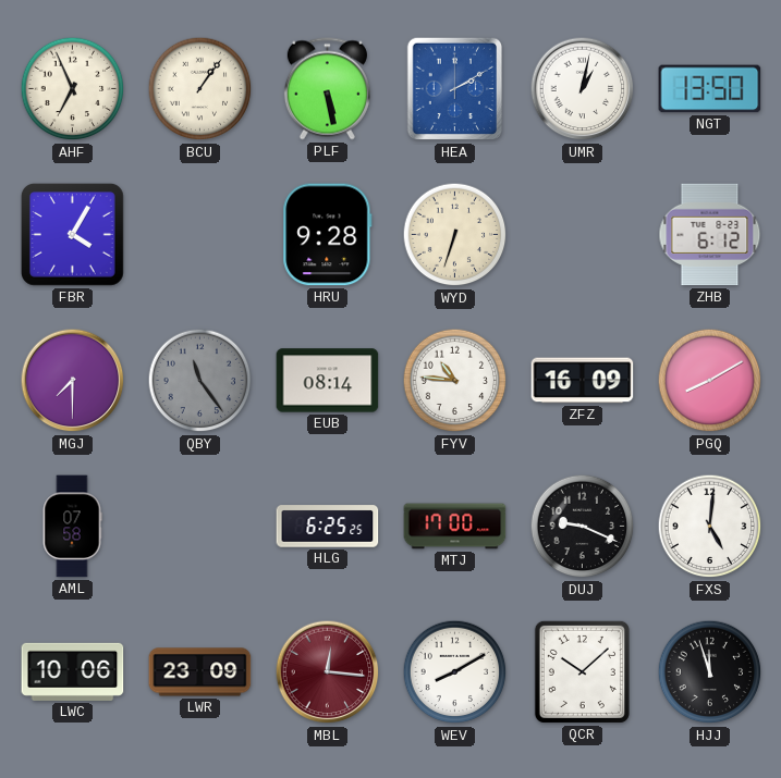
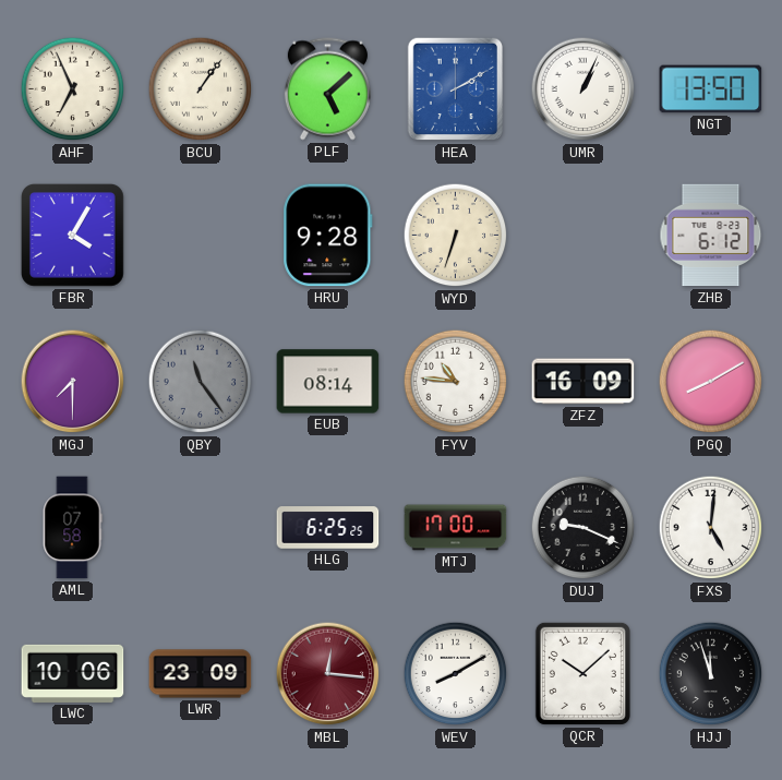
PLF: 5:28 -> 5:08
UMR: 1:02 -> 1:04
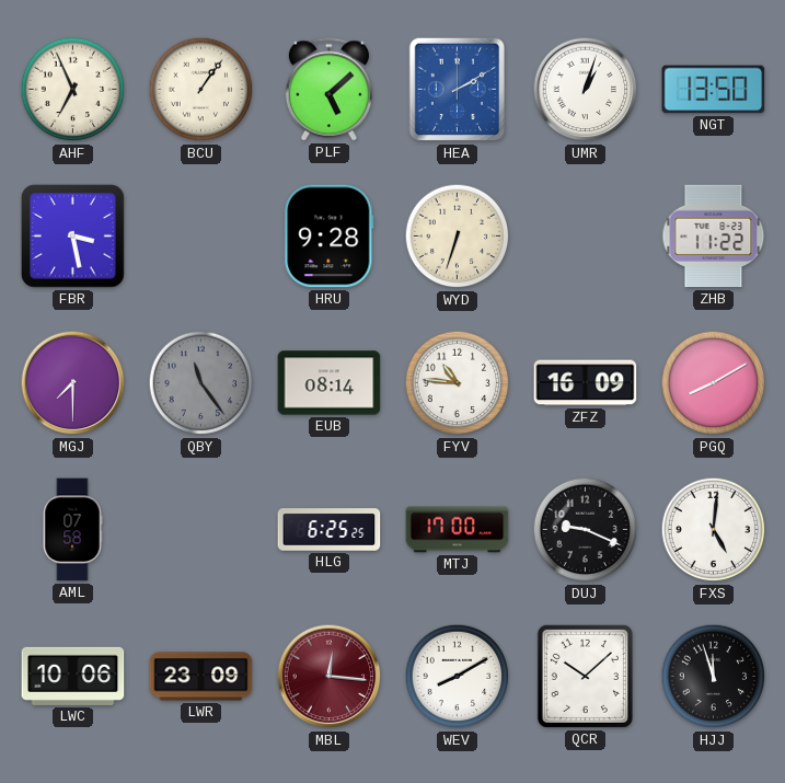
UMR: 1:04 -> 1:03
FBR: 4:05 -> 3:28
ZHB: 6:12 -> 11:22
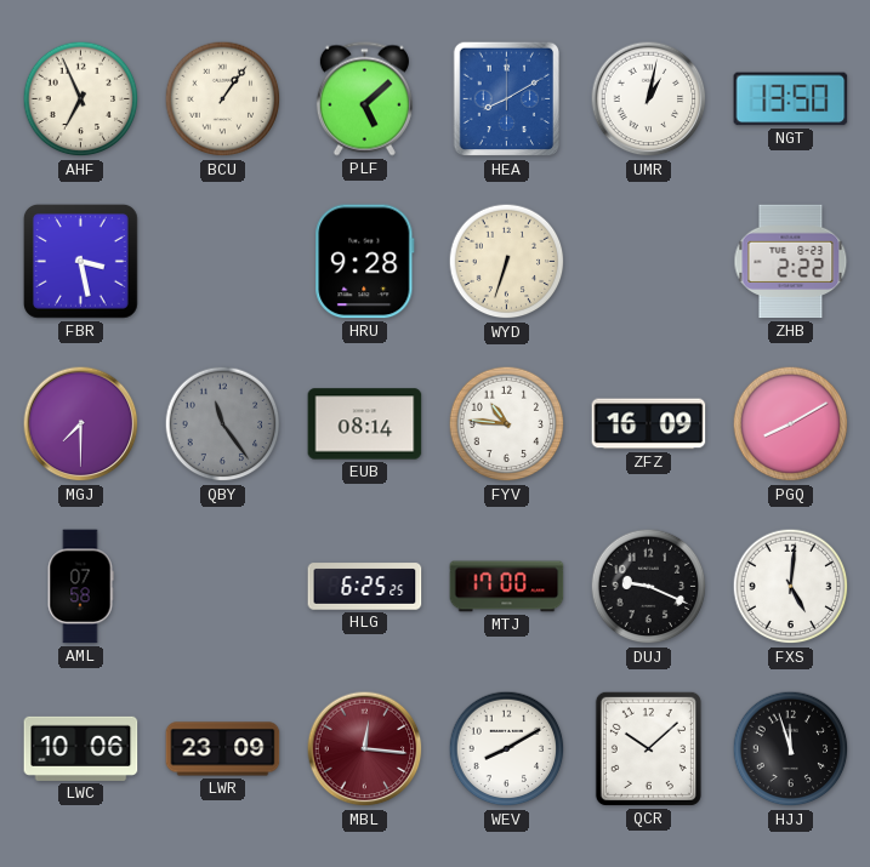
HEA: 2:10 -> 8:10
UMR: 1:03 -> 1:02
ZHB: 11:22 -> 2:22
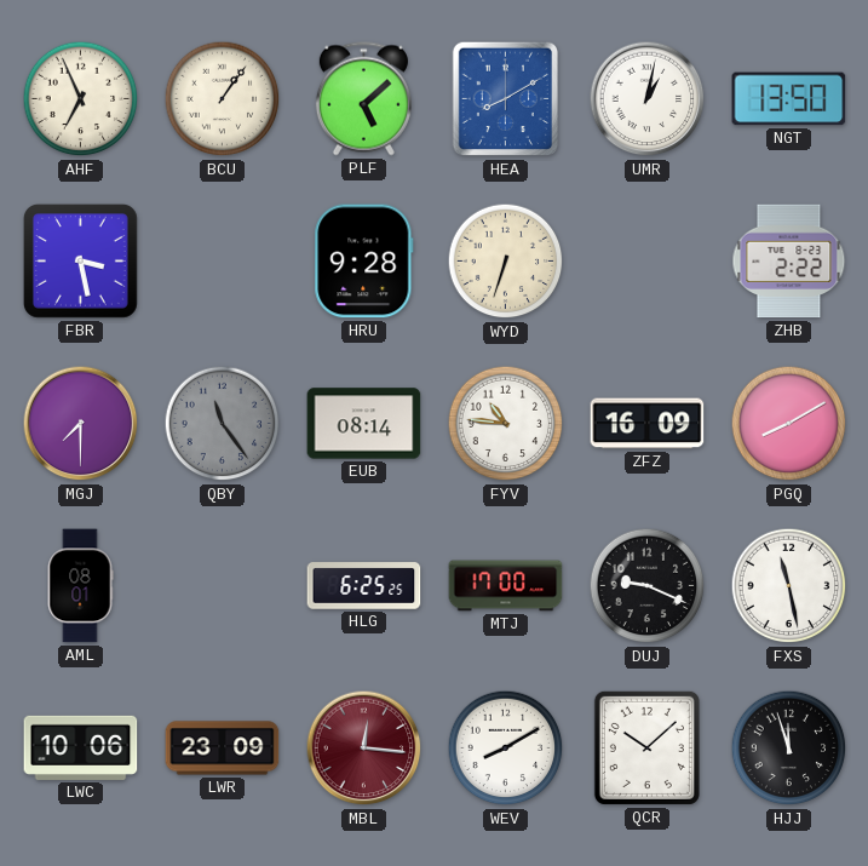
AML: 07:58 -> 08:01
FXS: 5:01 -> 11:28
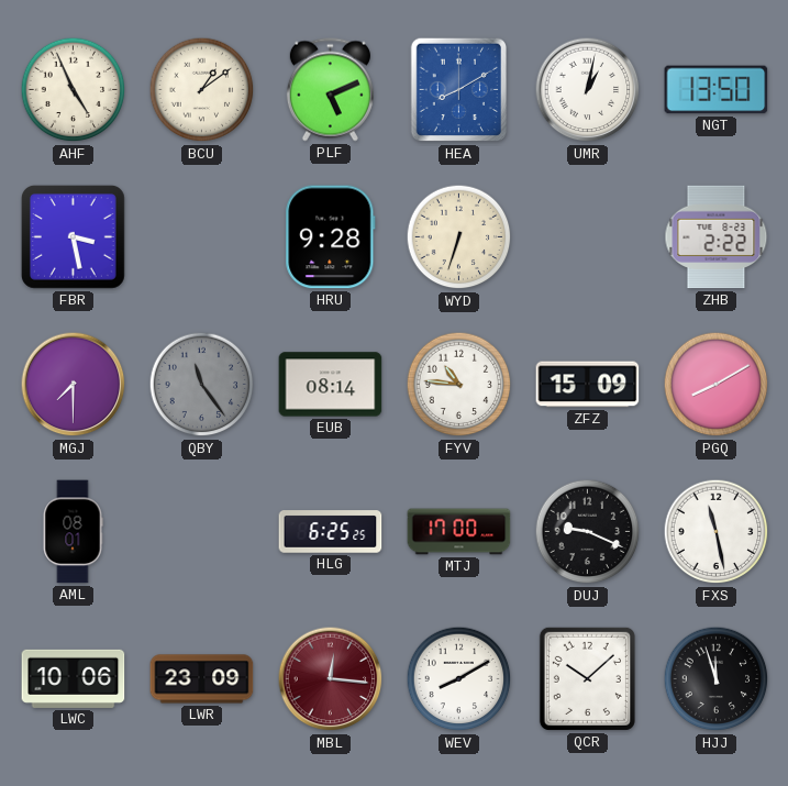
AHF: 6:56 -> 4:56
BCU: 1:06 -> 1:09
PLF: 5:08 -> 5:11
ZFZ: 16:09 -> 15:09
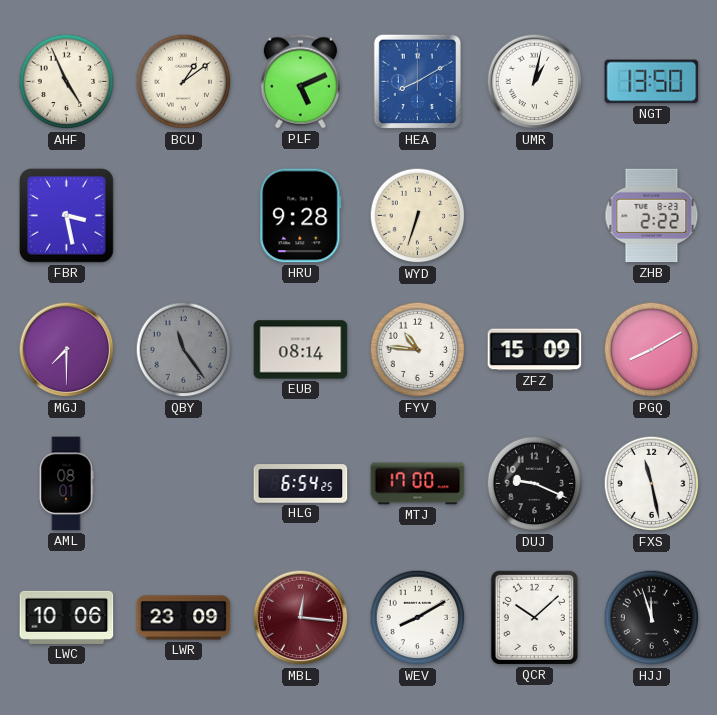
HLG: 6:25 -> 6:54
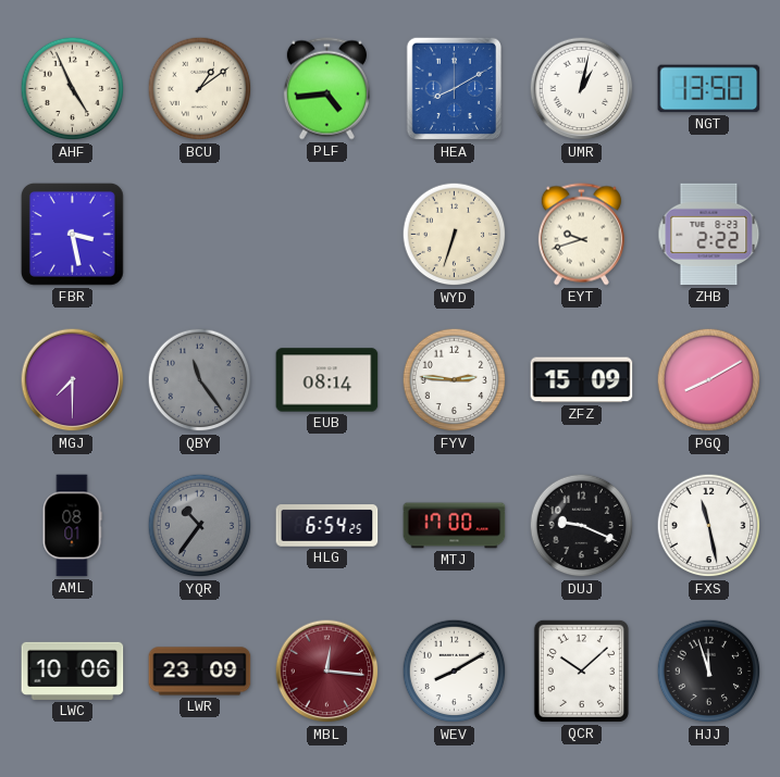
PLF: 5:11 -> 4:44
HRU: 9:28 -> none
EYT: none -> 9:42
FYV: 10:46 -> 2:46
YQR: none -> 10:36
